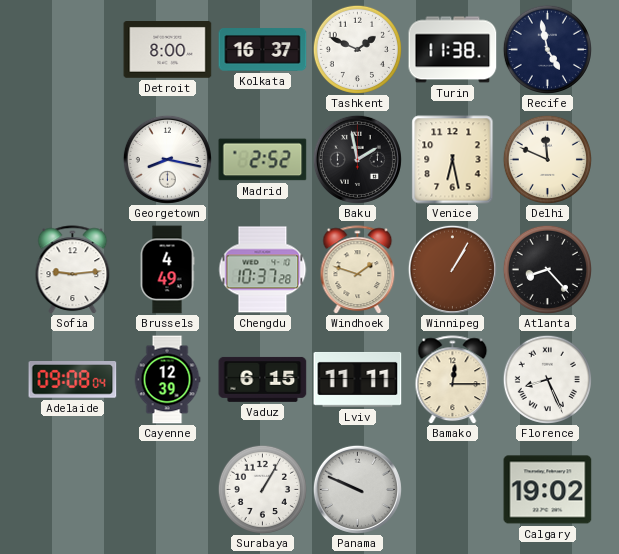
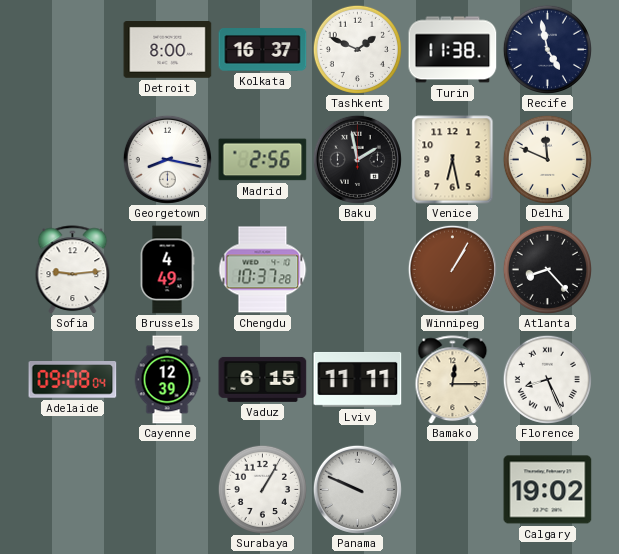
Madrid: 2:52 -> 2:56
Windhoek: 1:48 -> none
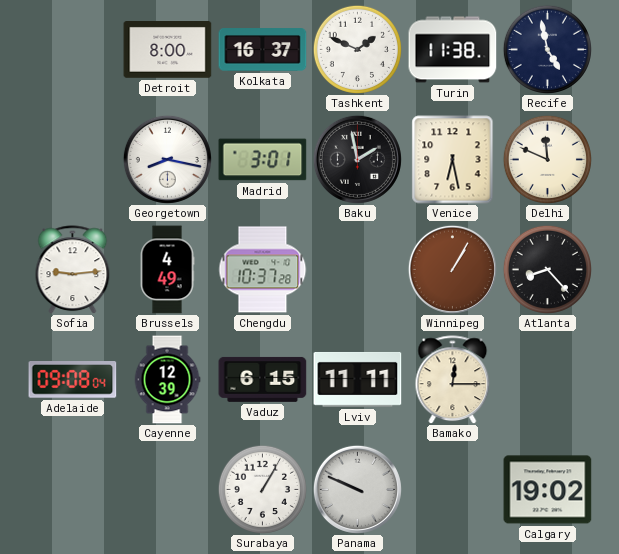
Madrid: 2:56 -> 3:01
Florence: 8:26 -> none
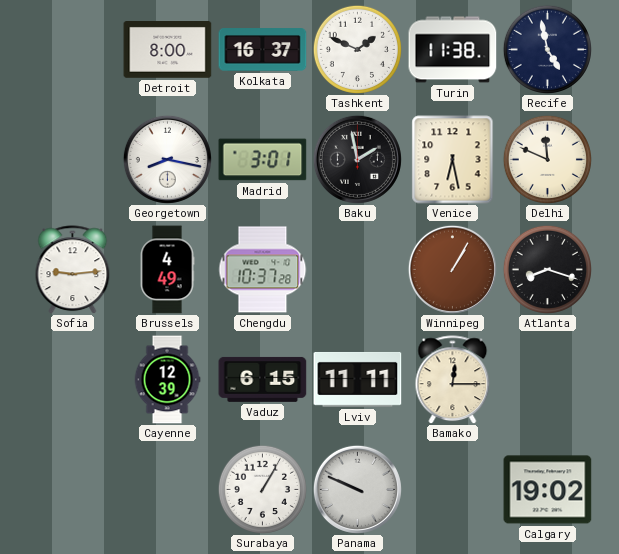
Atlanta: 8:23 -> 8:18
Adelaide: 09:08 -> none
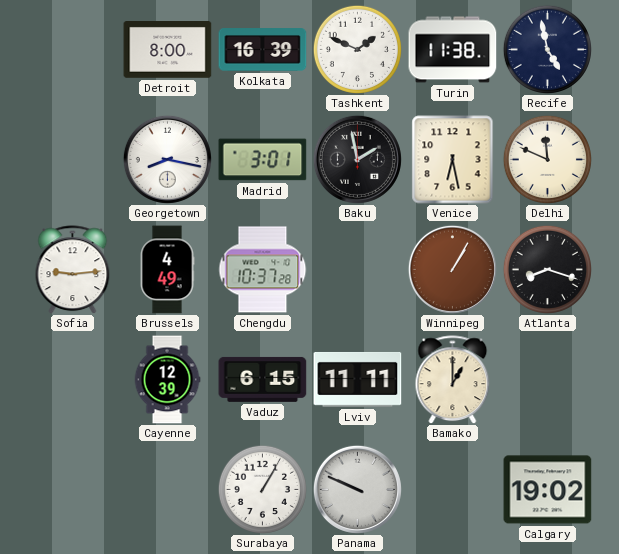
Kolkata: 16:37 -> 16:39
Bamako: 12:15 -> 1:00
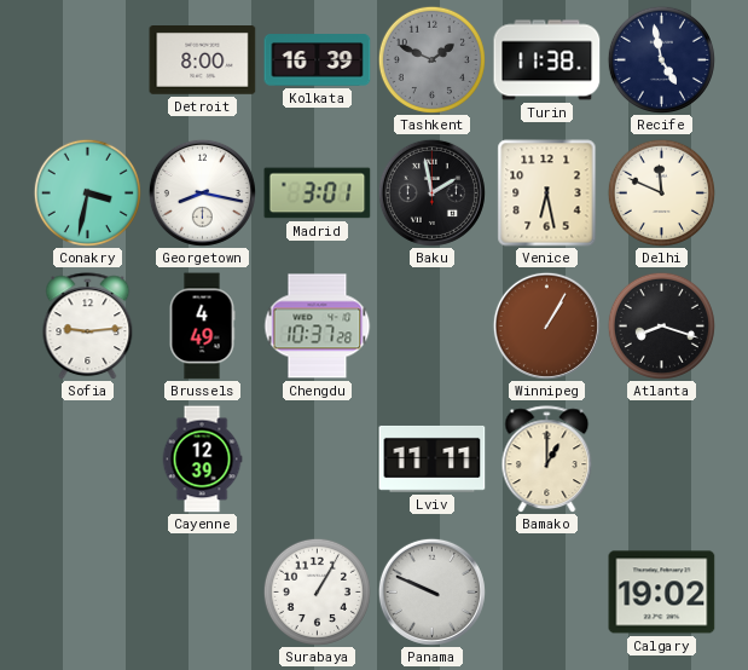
Tashkent dial: white -> grey
Conakry: none -> 3:32
Vaduz: 6:15 -> none
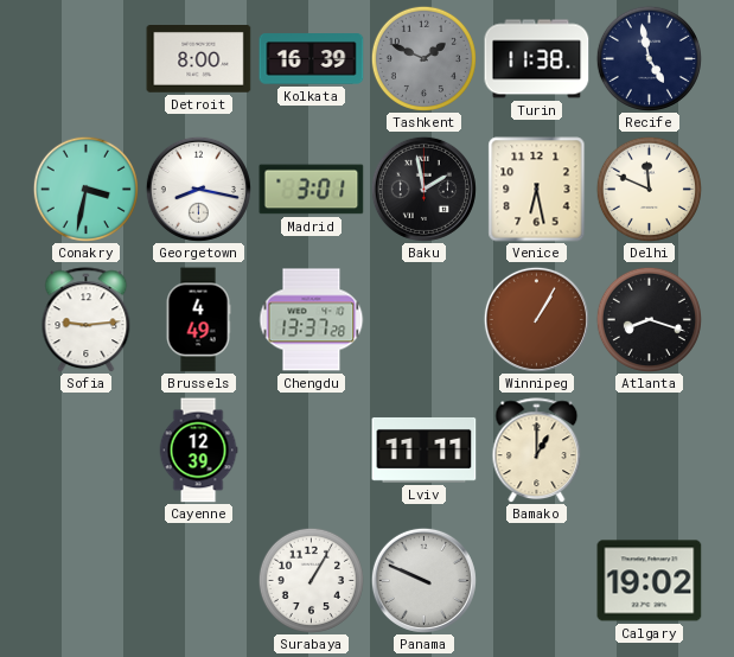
Chengdu: 10:37 -> 13:37
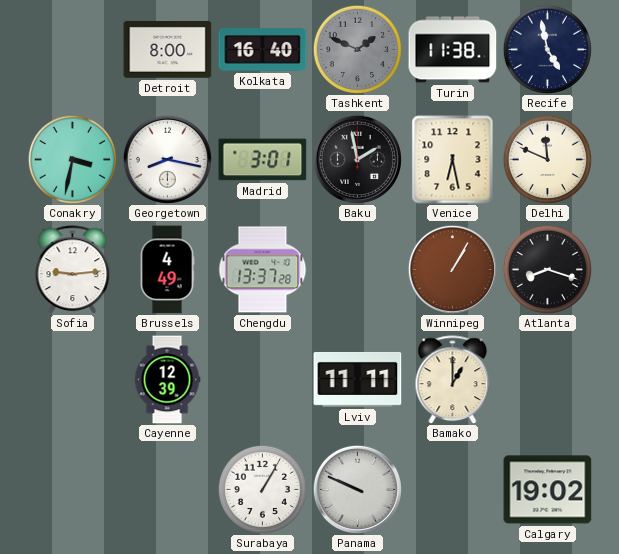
Kolkata: 16:39 -> 16:40
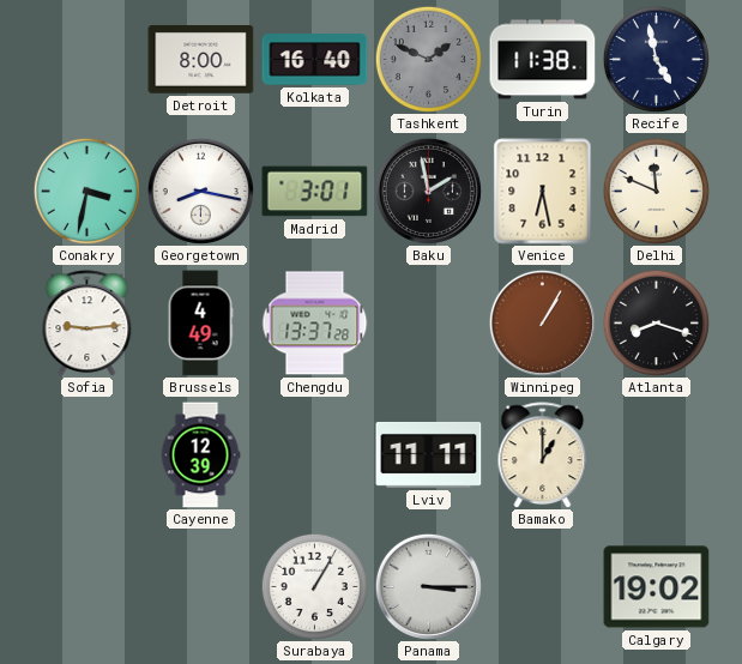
Panama: 9:49 -> 3:15
